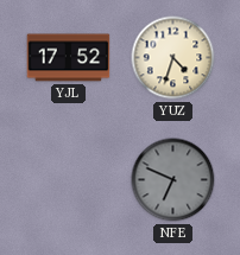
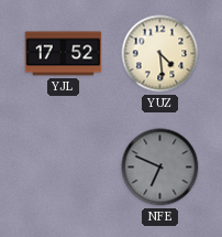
YUZ: 4:33 -> 4:29
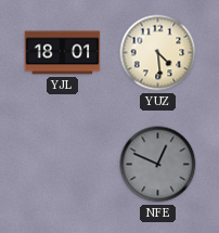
YJL: 17:52 -> 18:01
NFE: 6:49 -> 12:49
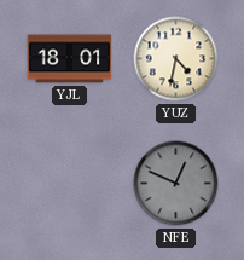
YUZ: 4:29 -> 4:32
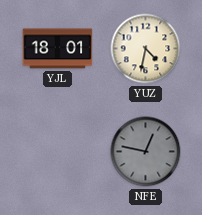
NFE: 12:49 -> 12:47
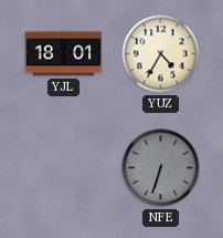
YUZ: 4:32 -> 4:35
NFE: 12:47 -> 6:33
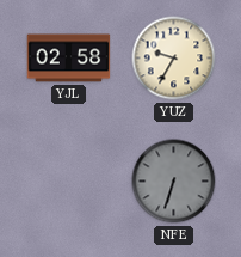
YJL: 18:01 -> 02:58
YUZ: 4:35 -> 9:35
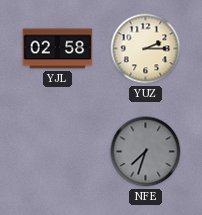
YUZ: 9:35 -> 2:15
NFE: 6:33 -> 7:33
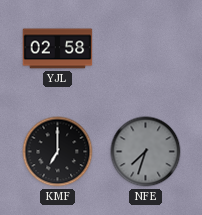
YUZ: 2:15 -> none
KMF: none -> 7:00
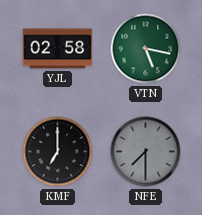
VTN: none -> 5:17
NFE: 7:33 -> 7:30
